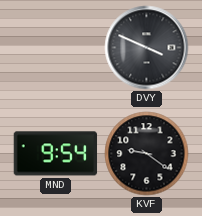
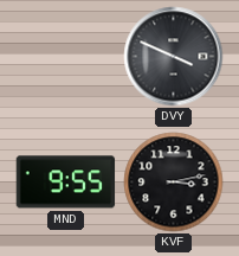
MND: 9:54 -> 9:55
KVF: 9:21 -> 3:13
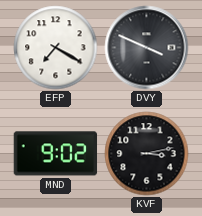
EFP: none -> 7:20
MND: 9:55 -> 9:02
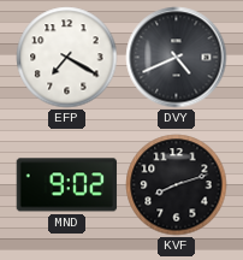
DVY: 3:49 -> 4:41
KVF: 3:13 -> 8:12
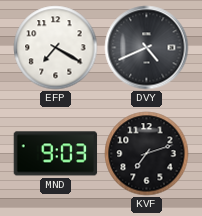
MND: 9:02 -> 9:03
KVF: 8:12 -> 7:12
